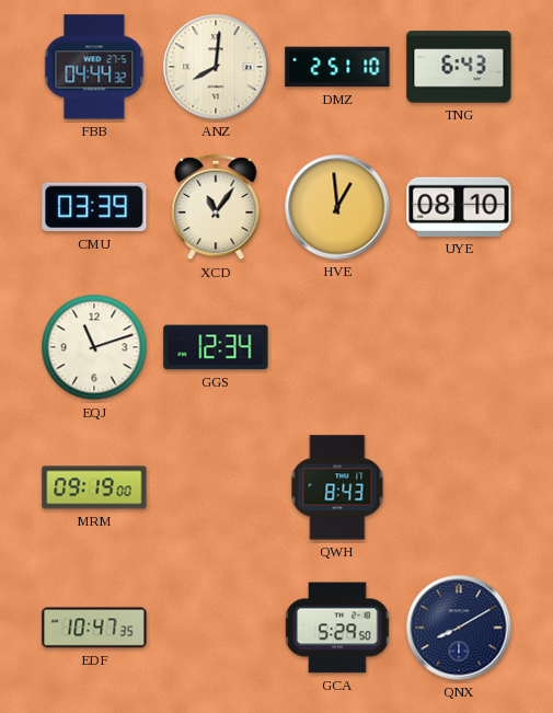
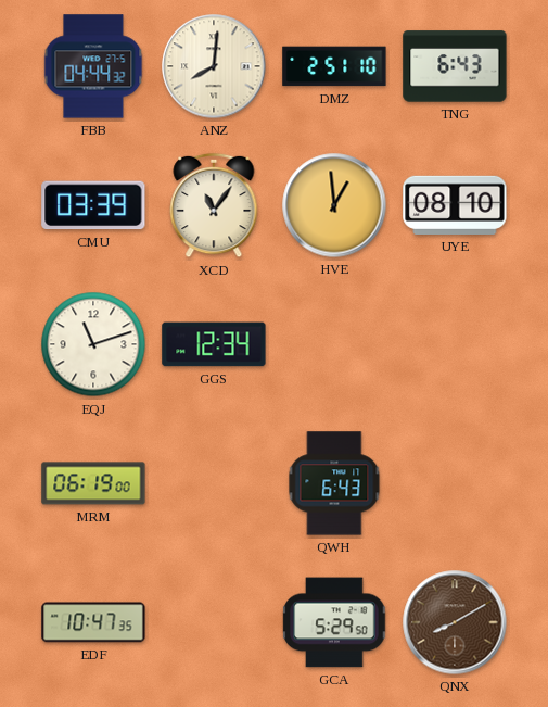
MRM: 09:19 -> 06:19
QWH: 8:43 -> 6:43
QNX dial: navy -> brown
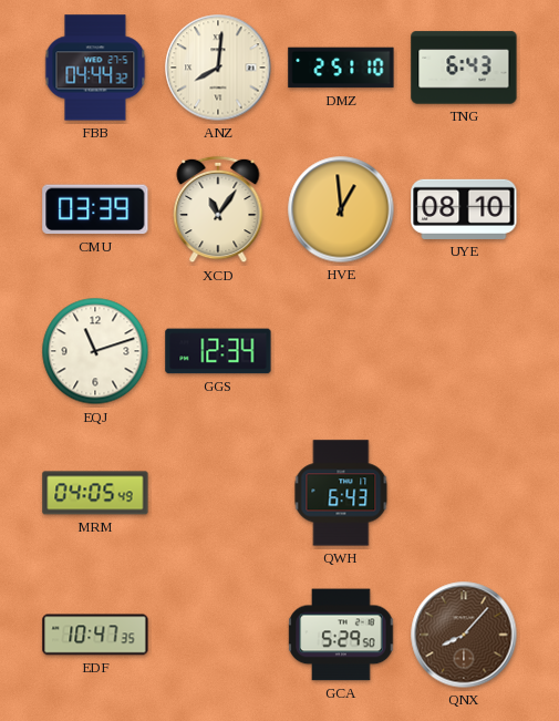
MRM: 06:19 -> 04:05
QNX: 8:10 -> 8:07
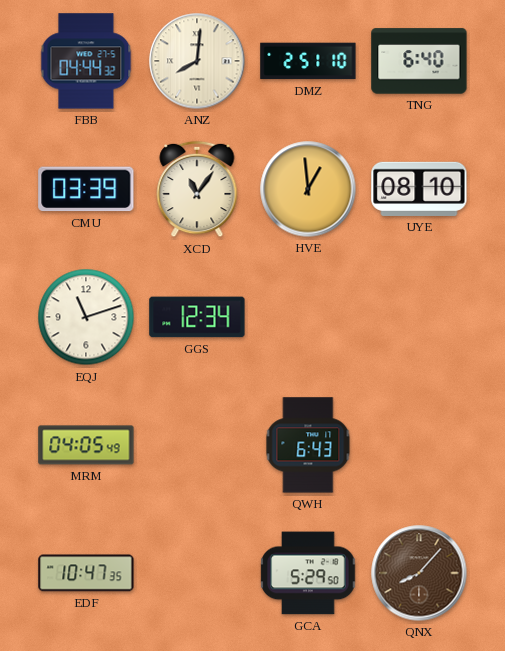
TNG: 6:43 -> 6:40
